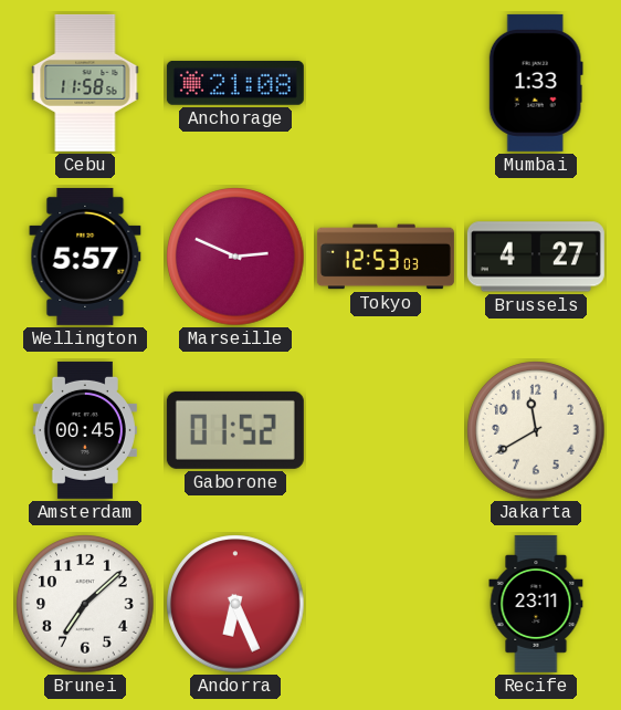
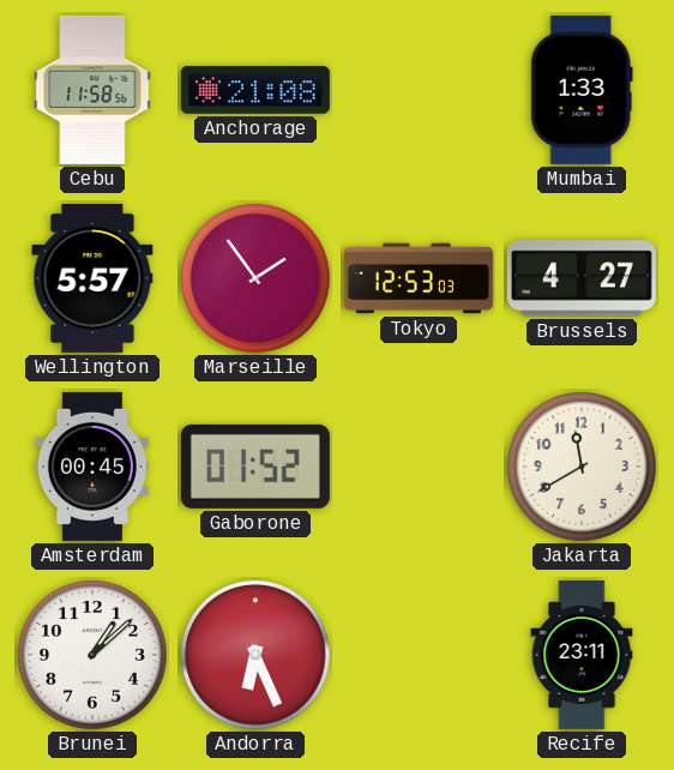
Marseille: 2:49 -> 1:54
Brunei: 7:08 -> 1:08
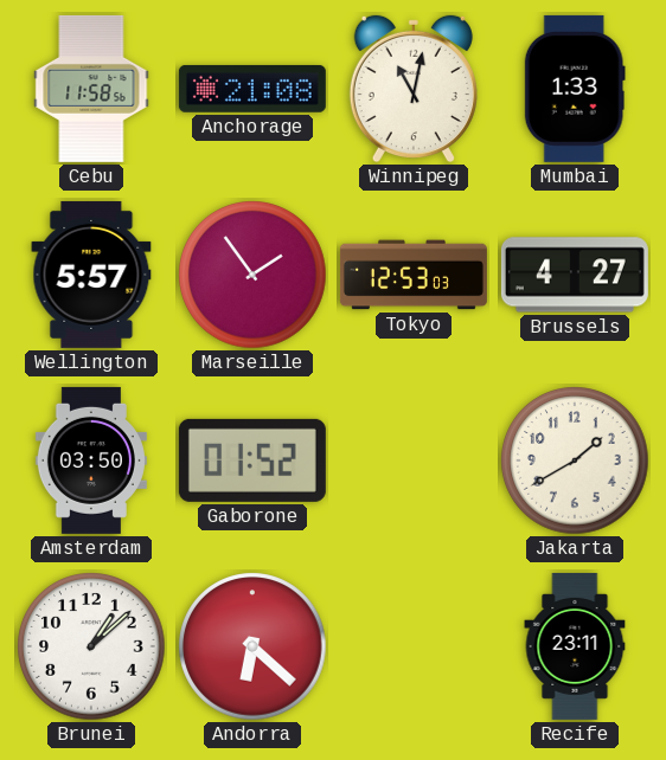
Winnipeg: none -> 11:02
Amsterdam: 00:45 -> 03:50
Jakarta: 11:40 -> 1:40
Andorra: 6:26 -> 6:22
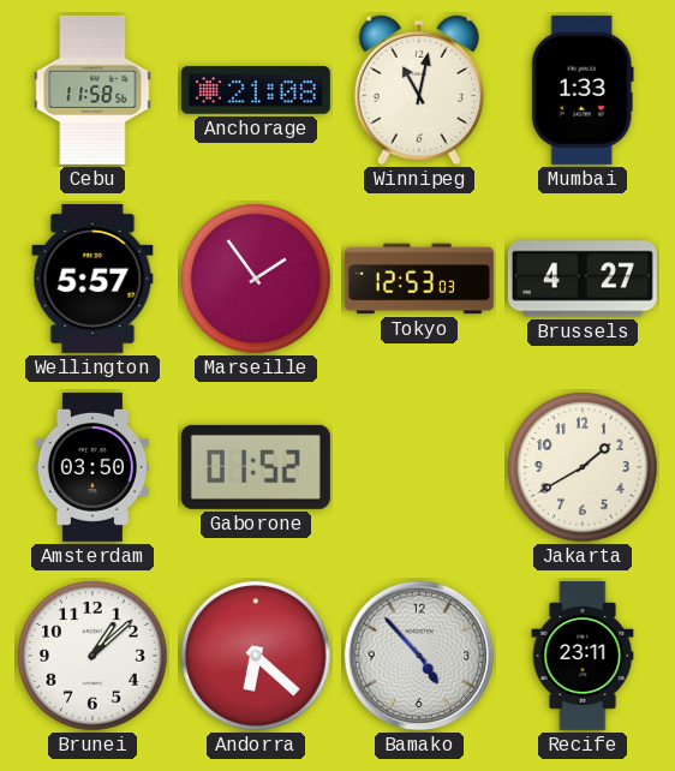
Bamako: none -> 4:53
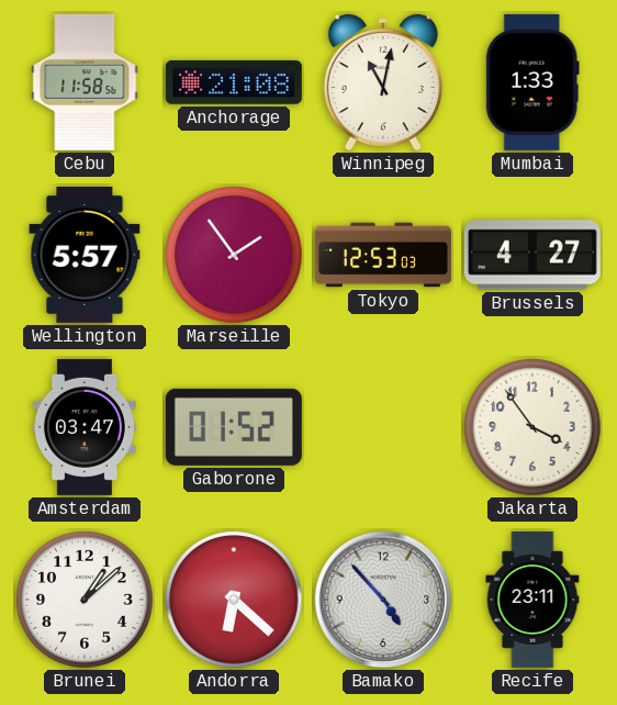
Amsterdam: 03:50 -> 03:47
Jakarta: 1:40 -> 3:54
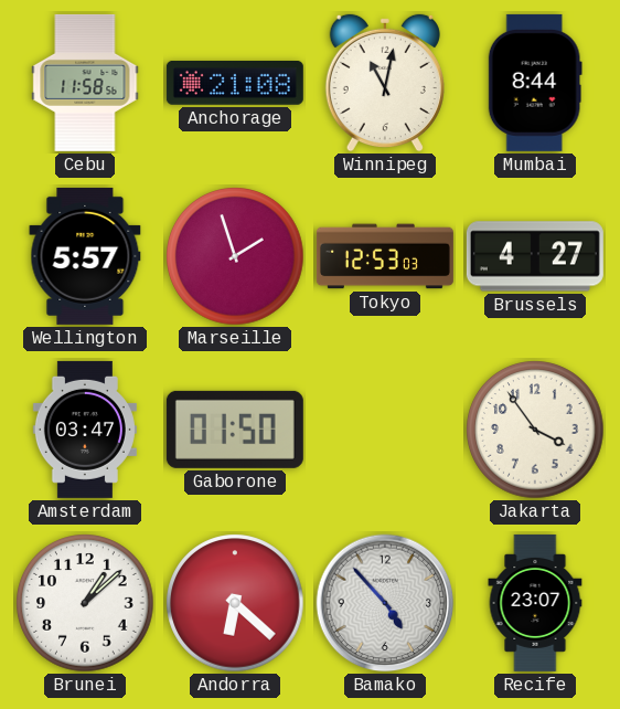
Mumbai: 1:33 -> 8:44
Marseille: 1:54 -> 1:57
Gaborone: 01:52 -> 01:50
Recife: 23:11 -> 23:07
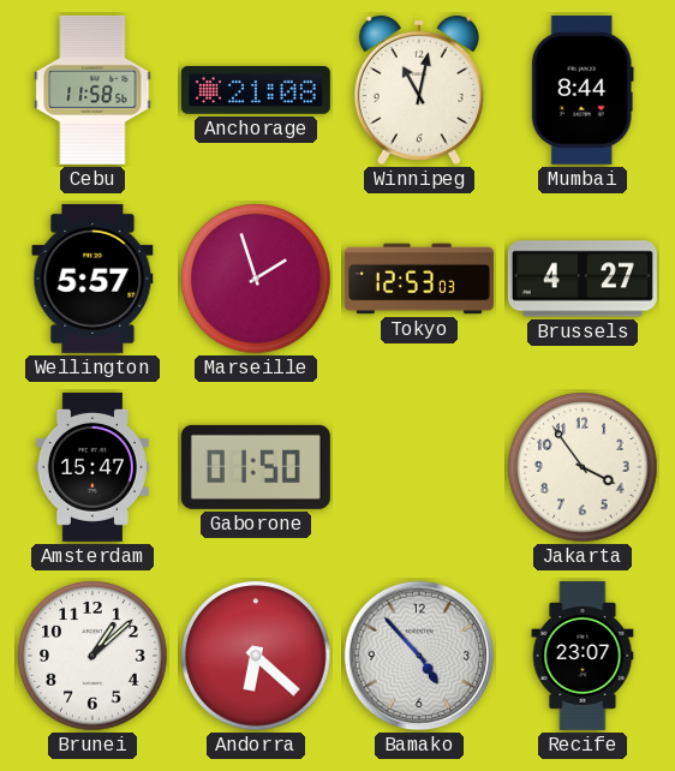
Amsterdam: 03:47 -> 15:47
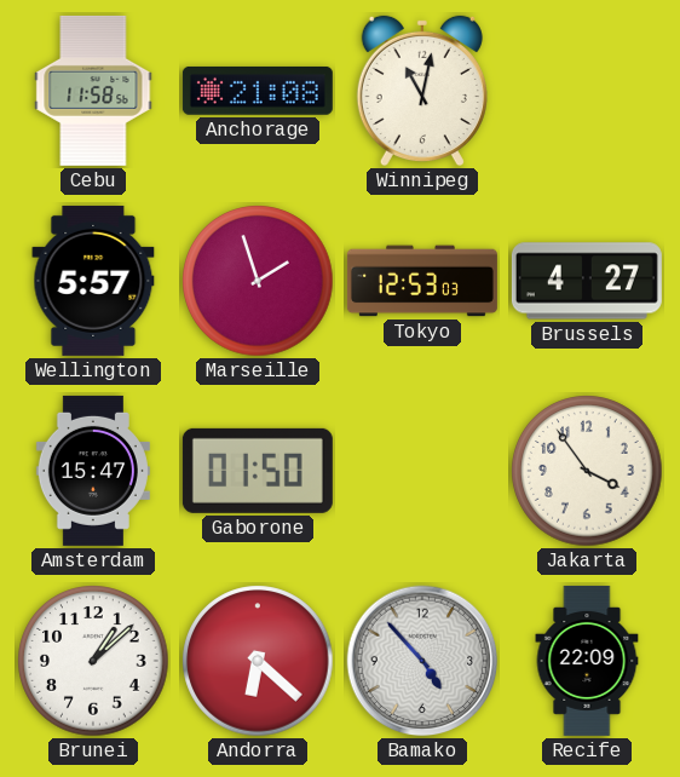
Mumbai: 8:44 -> none
Recife: 23:07 -> 22:09
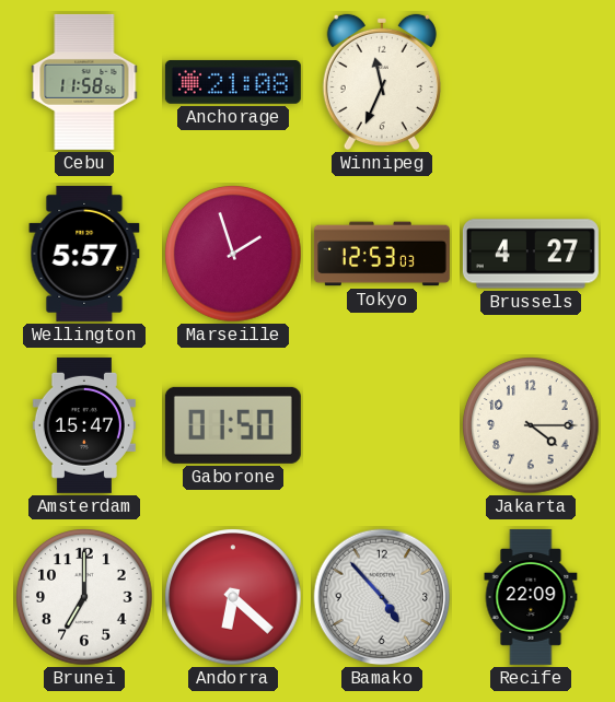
Winnipeg: 11:02 -> 11:34
Jakarta: 3:54 -> 4:15
Brunei: 1:08 -> 7:00
